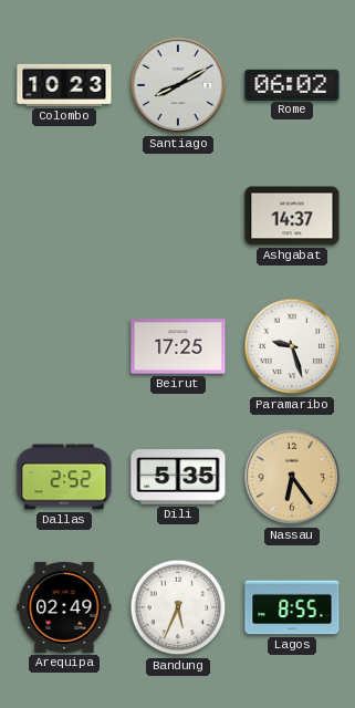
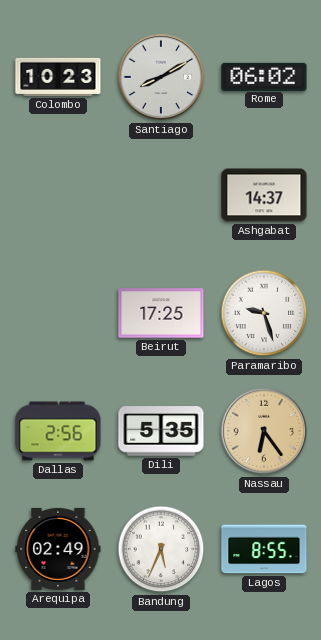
Dallas: 2:52 -> 2:56
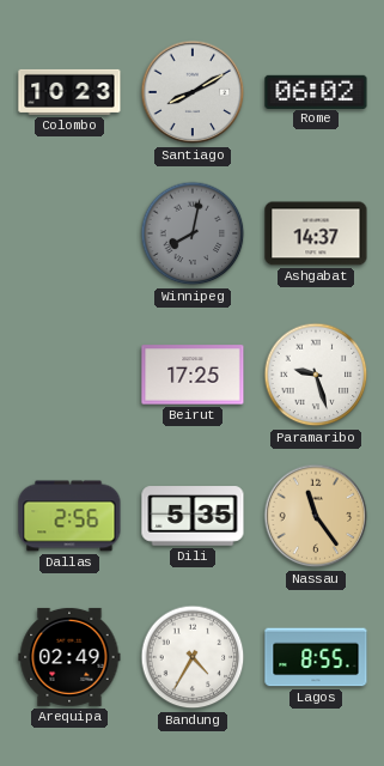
Winnipeg: none -> 8:02
Nassau: 6:24 -> 11:24
Bandung: 5:34 -> 4:35
